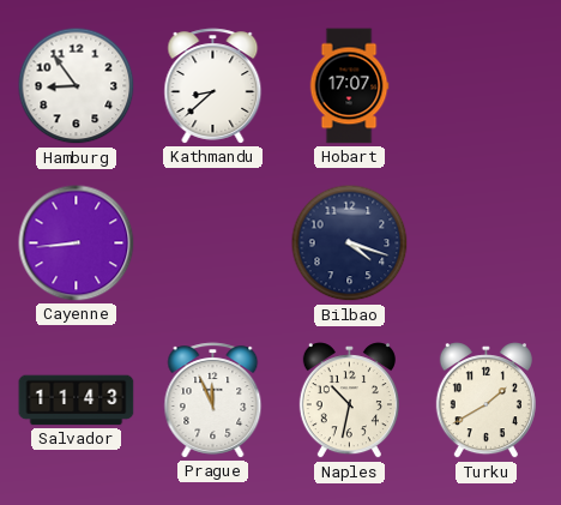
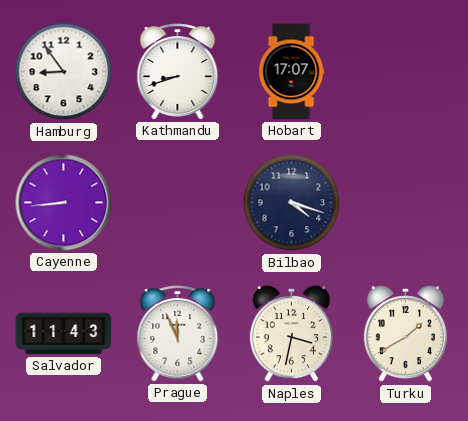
Kathmandu: 8:38 -> 8:42
Naples: 10:32 -> 3:32
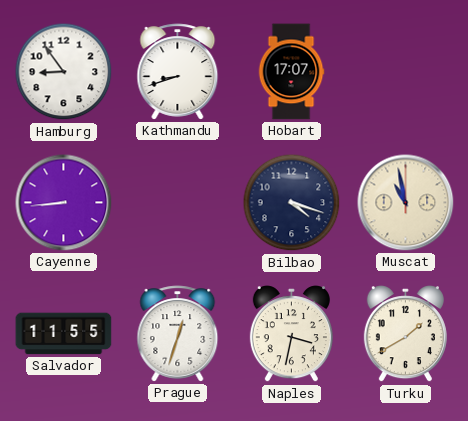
Muscat: none -> 10:58
Salvador: 11:43 -> 11:55
Prague: 11:56 -> 12:33
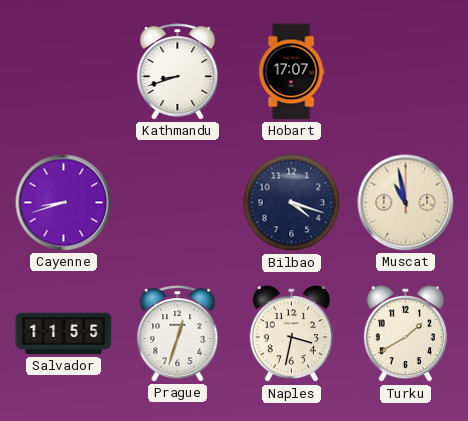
Hamburg: 8:54 -> none
Cayenne: 8:44 -> 8:42
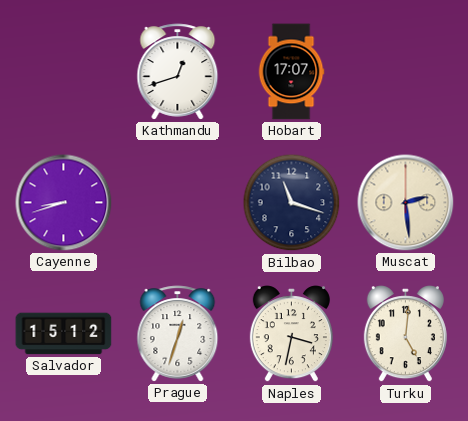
Kathmandu: 8:42 -> 12:42
Bilbao: 4:18 -> 11:18
Muscat: 10:58 -> 2:29
Salvador: 11:55 -> 15:12
Turku: 1:40 -> 5:01
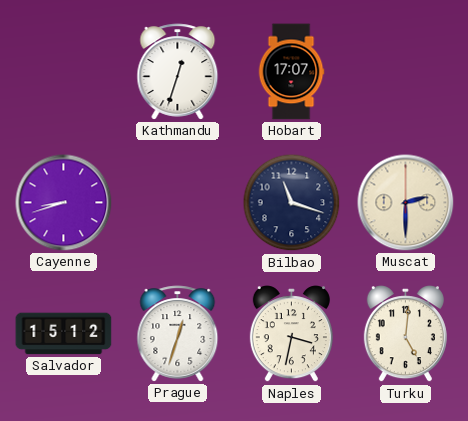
Kathmandu: 12:42 -> 12:33
Muscat: 2:29 -> 2:30
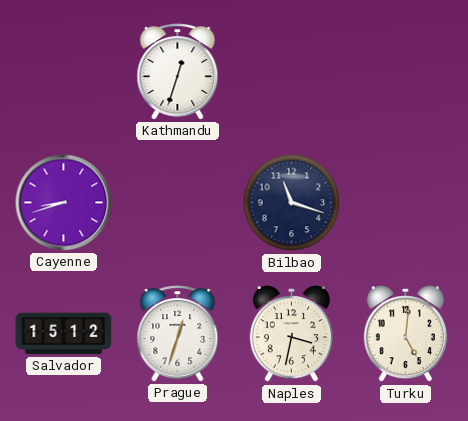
Hobart: 17:07 -> none
Muscat: 2:30 -> none
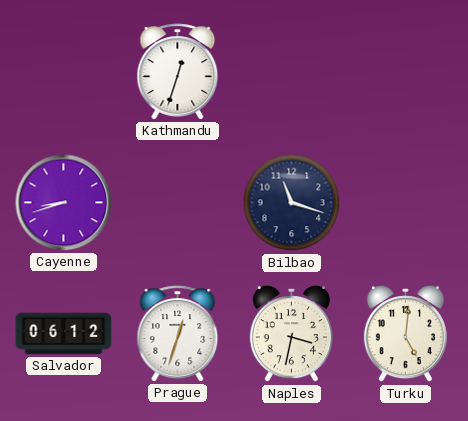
Salvador: 15:12 -> 06:12
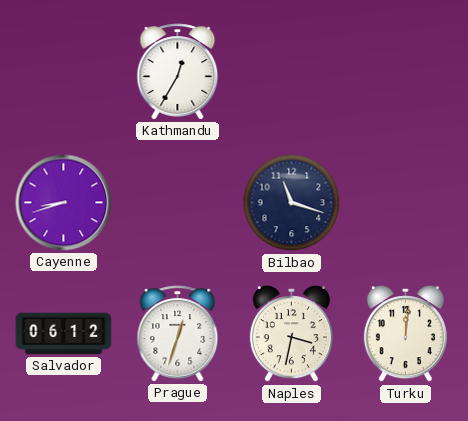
Kathmandu: 12:33 -> 12:35
Turku: 5:01 -> 12:01
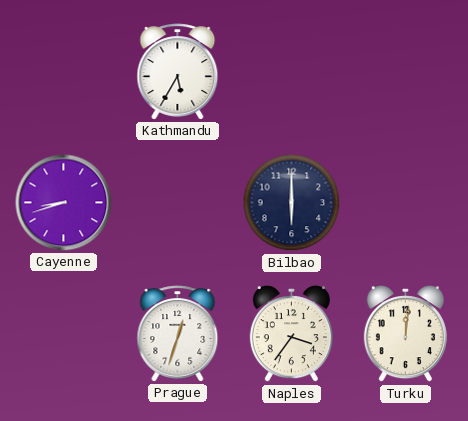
Kathmandu: 12:35 -> 5:35
Bilbao: 11:18 -> 6:00
Salvador: 06:12 -> none
Naples: 3:32 -> 3:36
